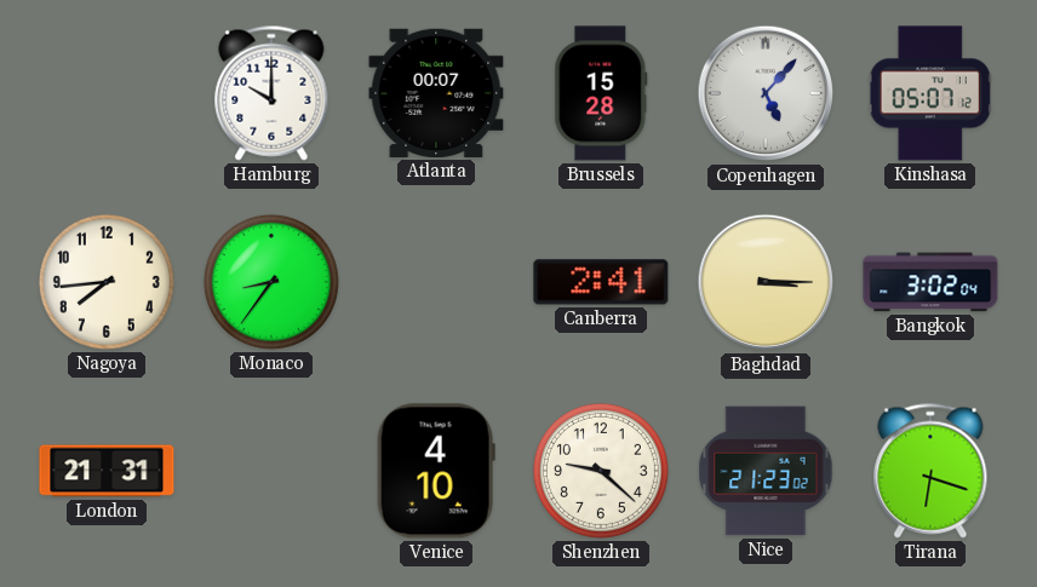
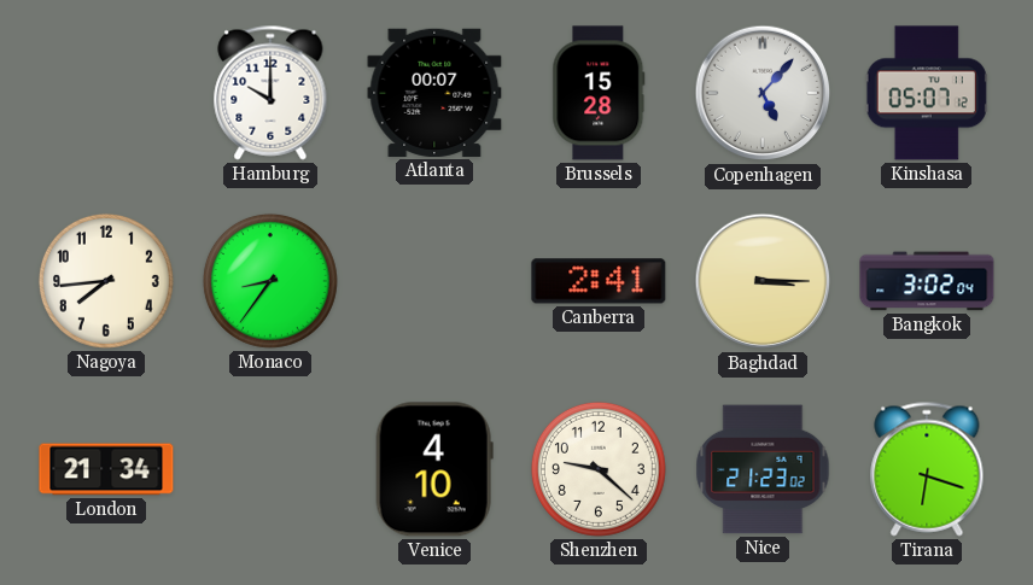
London: 21:31 -> 21:34
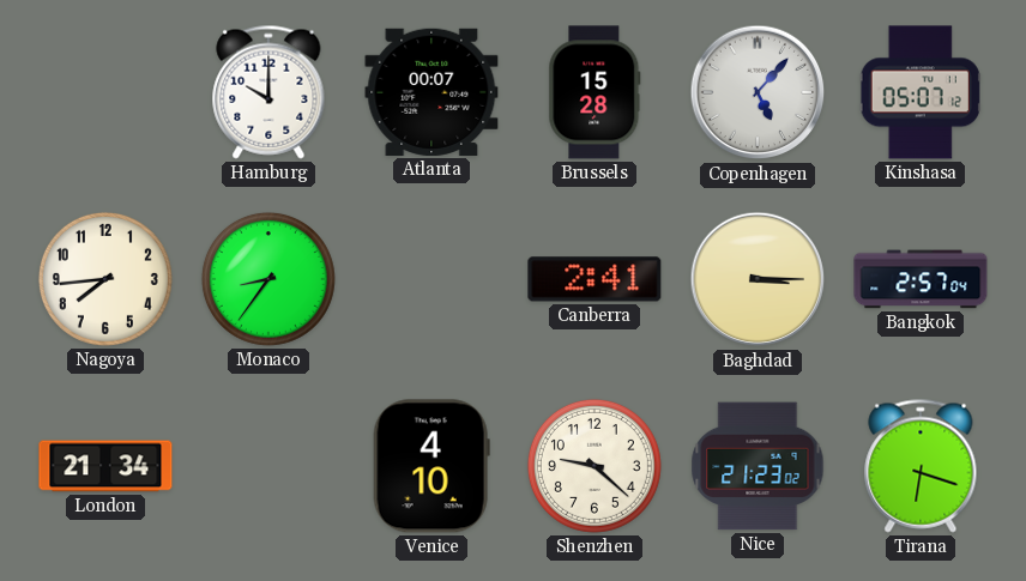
Bangkok: 3:02 -> 2:57
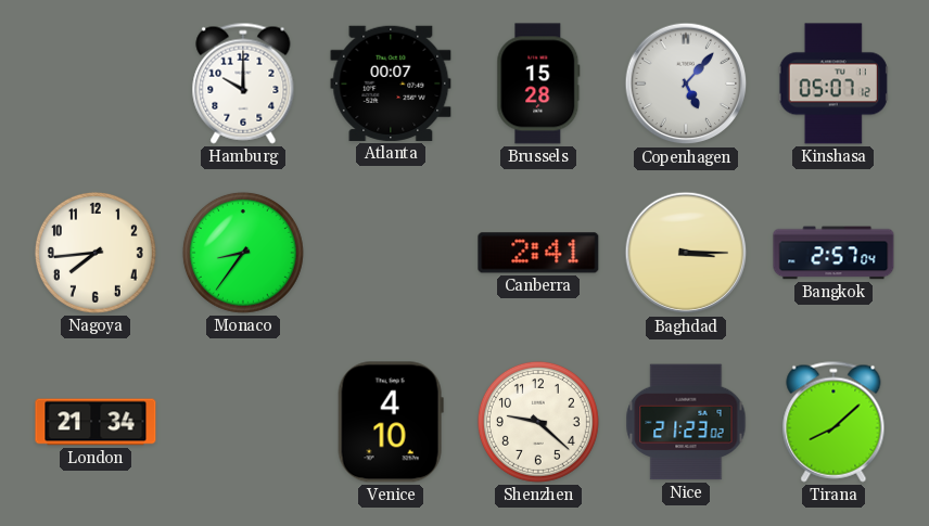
Tirana: 6:18 -> 8:08
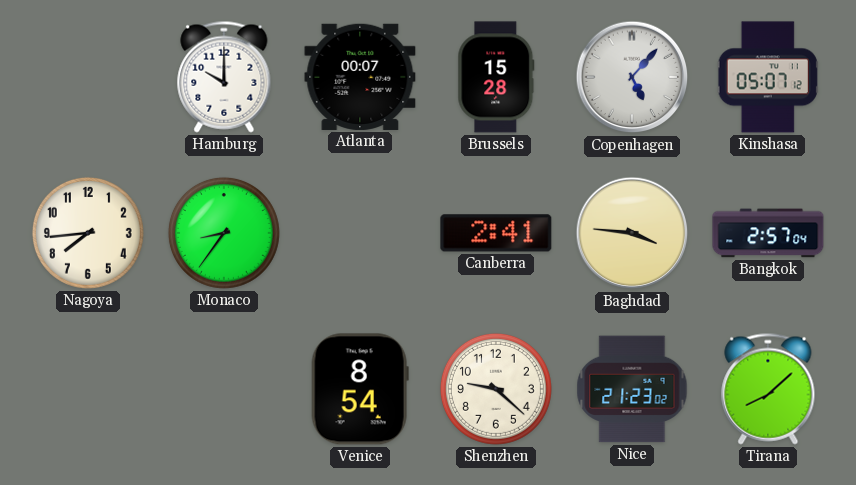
Baghdad: 3:15 -> 3:46
London: 21:34 -> none
Venice: 4:10 -> 8:54
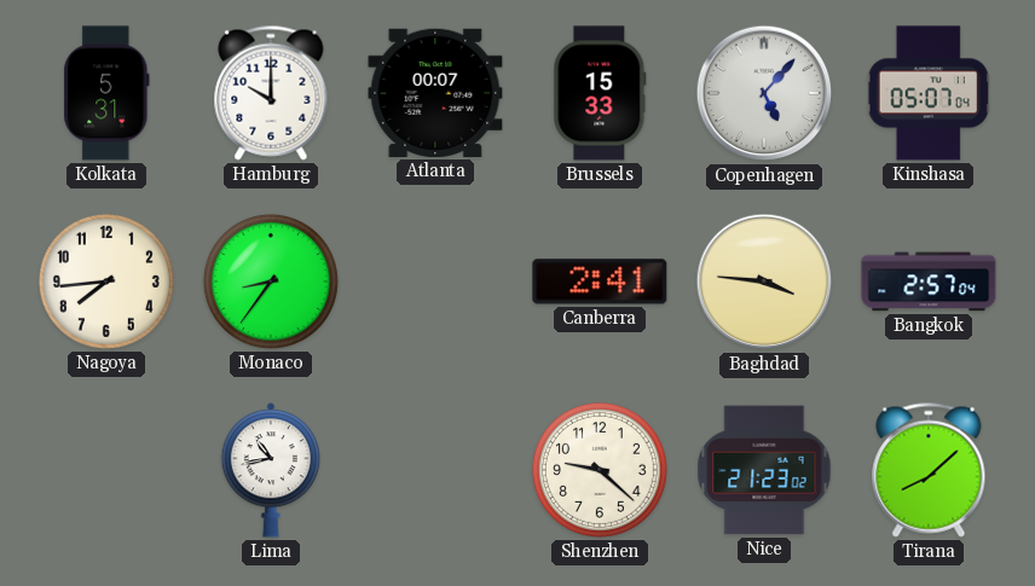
Kolkata: none -> 5:31
Brussels: 15:28 -> 15:33
Kinshasa: 05:07:12 -> 05:07:04
Lima: none -> 10:43
Venice: 8:54 -> none
